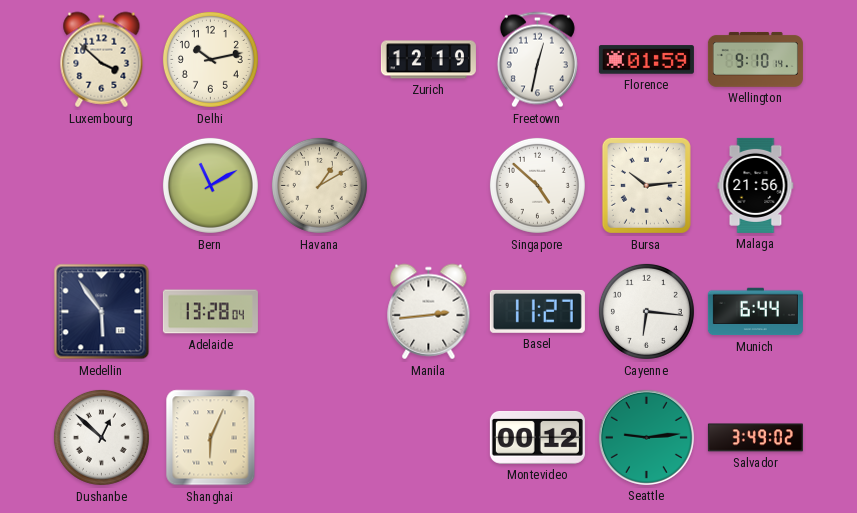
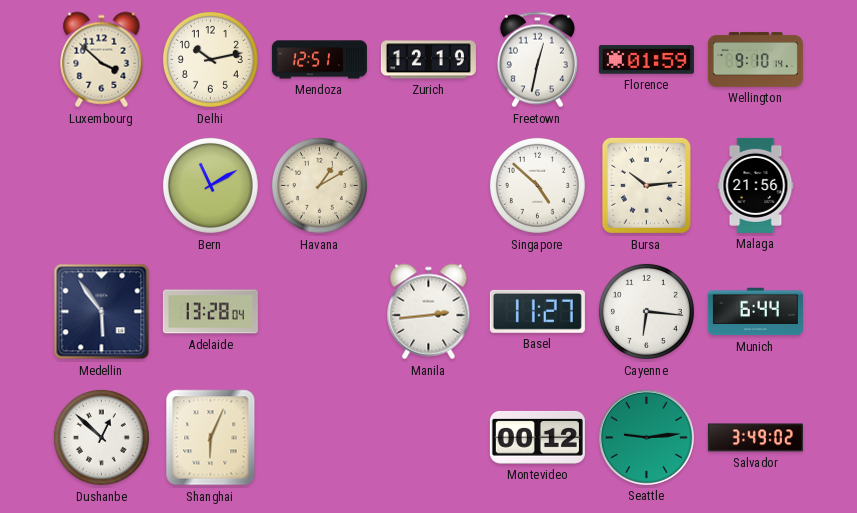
Mendoza: none -> 12:51
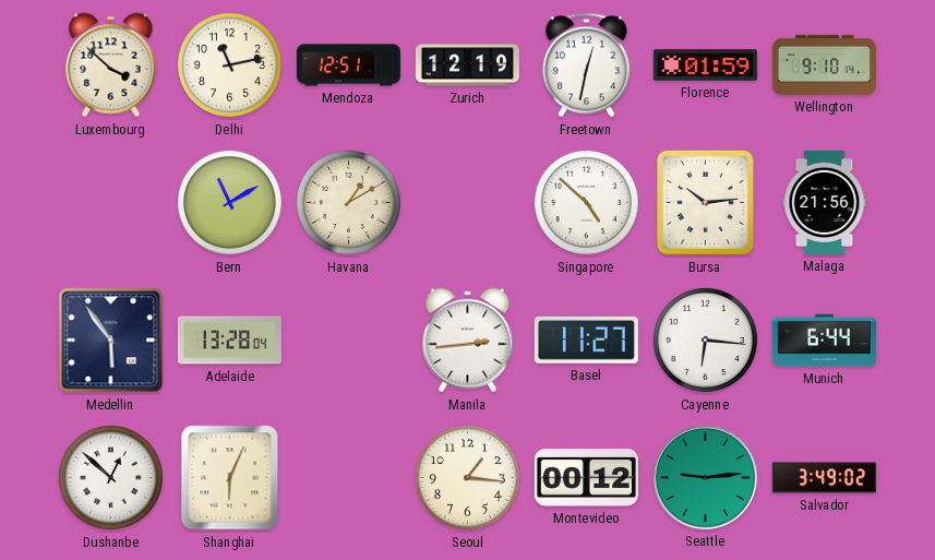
Delhi: 10:13 -> 11:13
Seoul: none -> 1:16
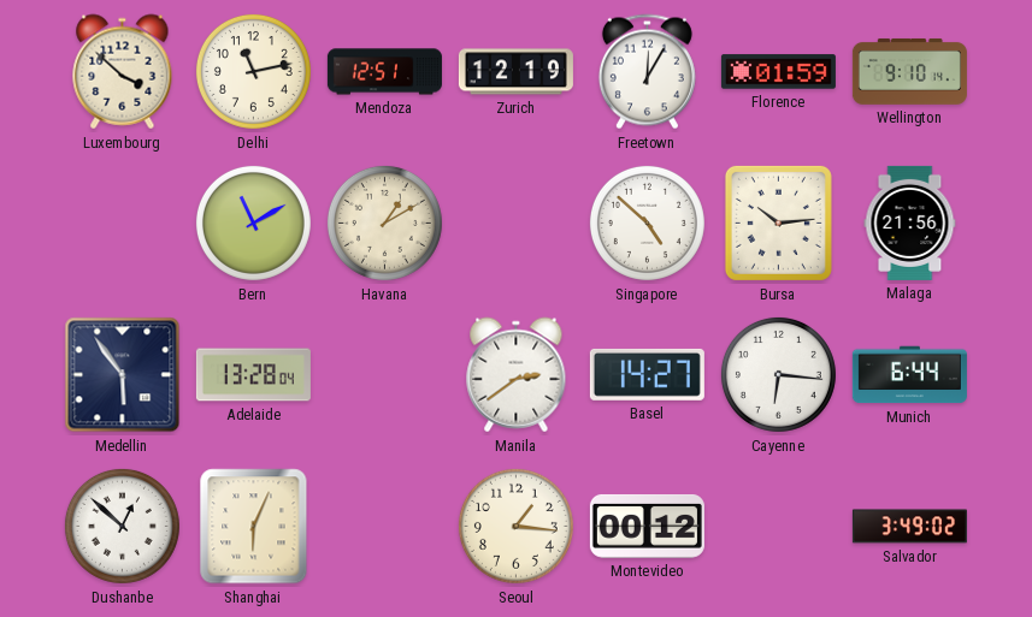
Freetown: 12:32 -> 12:05
Manila: 2:44 -> 2:39
Basel: 11:27 -> 14:27
Seattle: 9:14 -> none
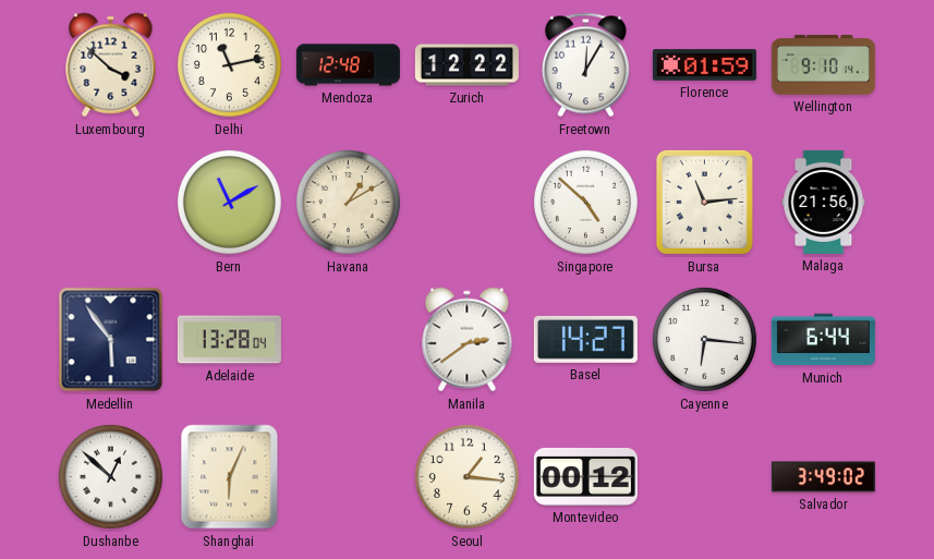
Mendoza: 12:51 -> 12:48
Zurich: 12:19 -> 12:22
Bursa: 10:14 -> 11:14
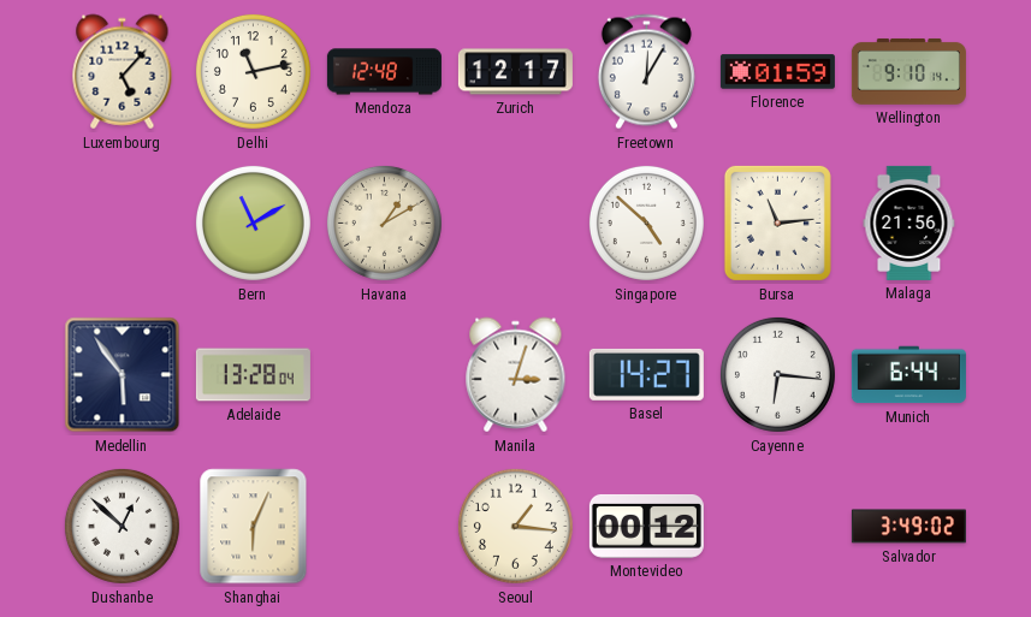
Luxembourg: 3:52 -> 5:07
Zurich: 12:22 -> 12:17
Manila: 2:39 -> 3:03
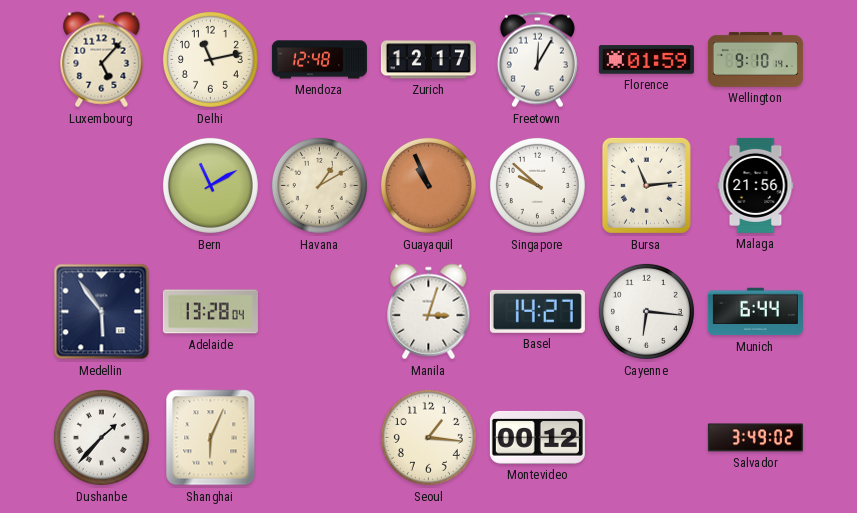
Guayaquil: none -> 10:56
Singapore: 4:52 -> 9:52
Dushanbe: 12:52 -> 1:37
